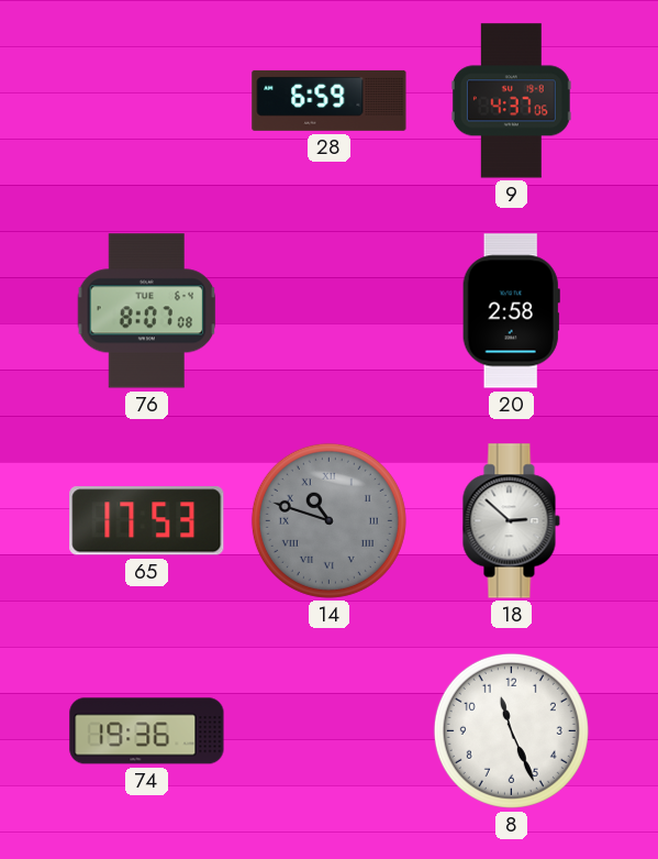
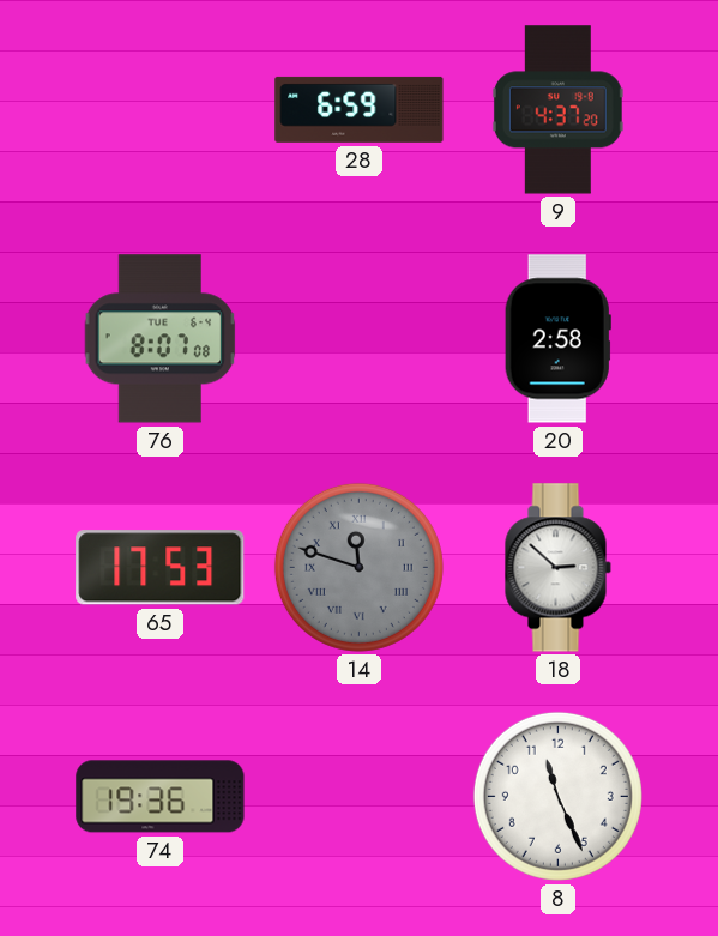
9: 4:37:06 -> 4:37:20
14: 10:48 -> 11:48
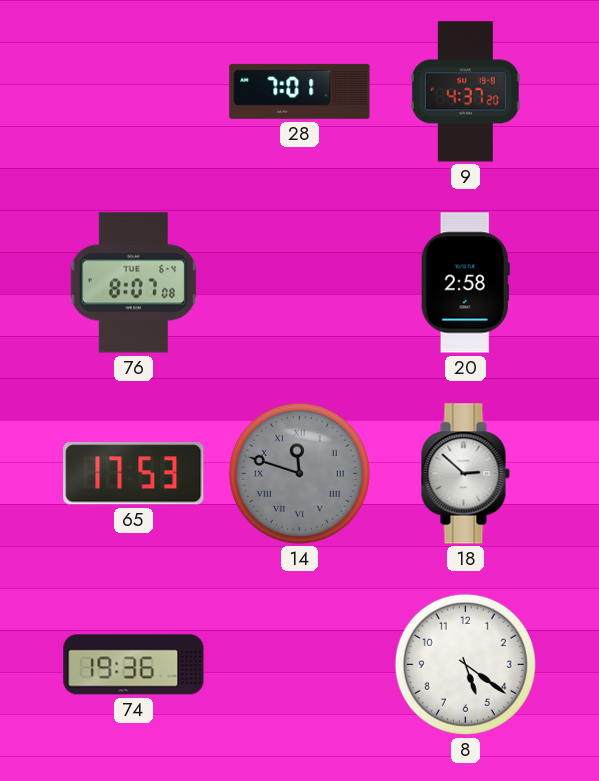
28: 6:59 -> 7:01
8: 11:26 -> 5:21
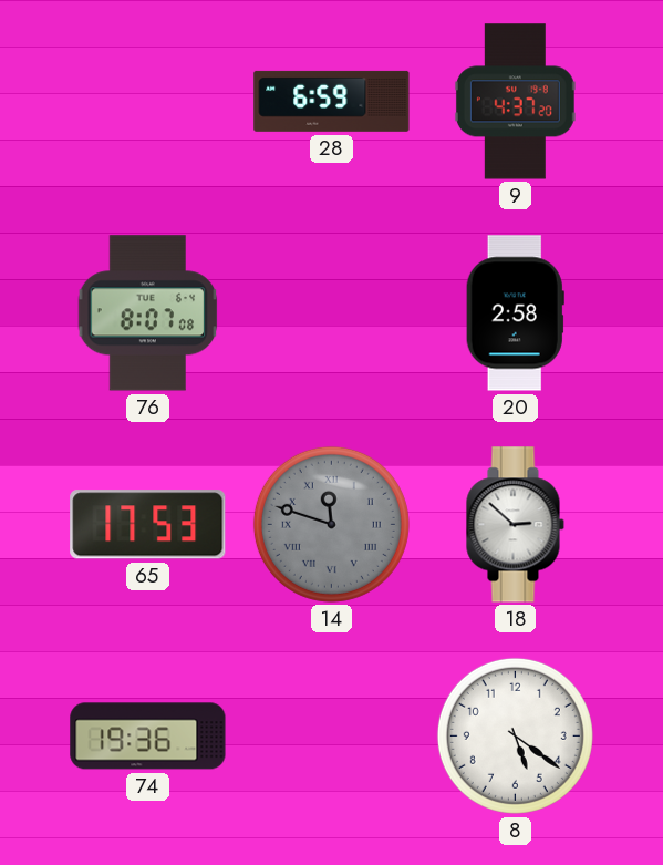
28: 7:01 -> 6:59
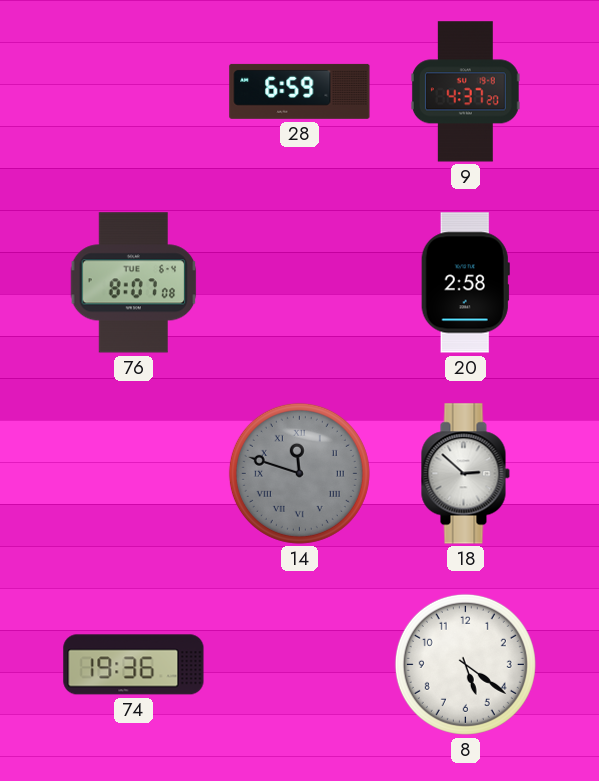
65: 17:53 -> none
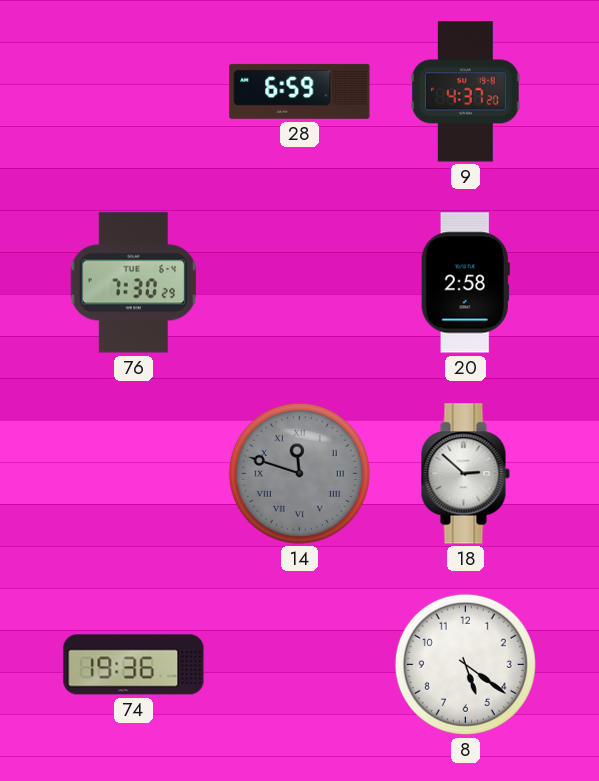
76: 8:07 -> 7:30
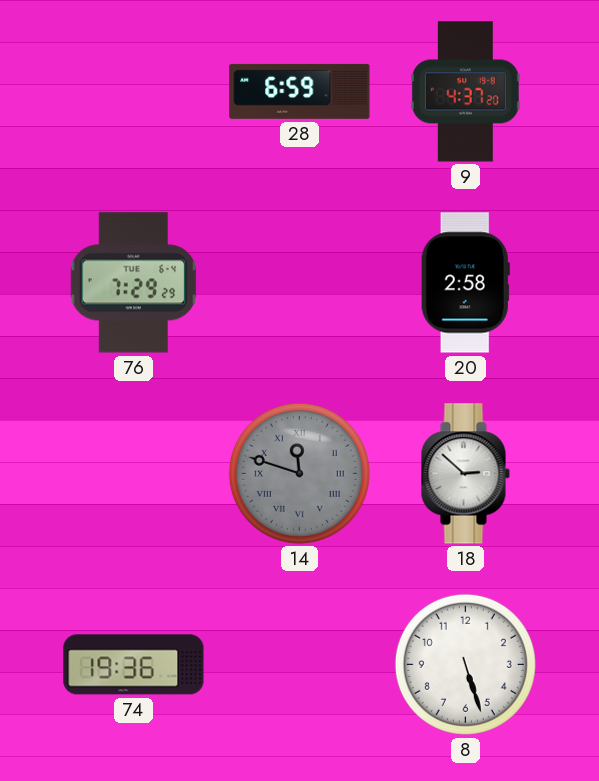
76: 7:30 -> 7:29
8: 5:21 -> 5:27
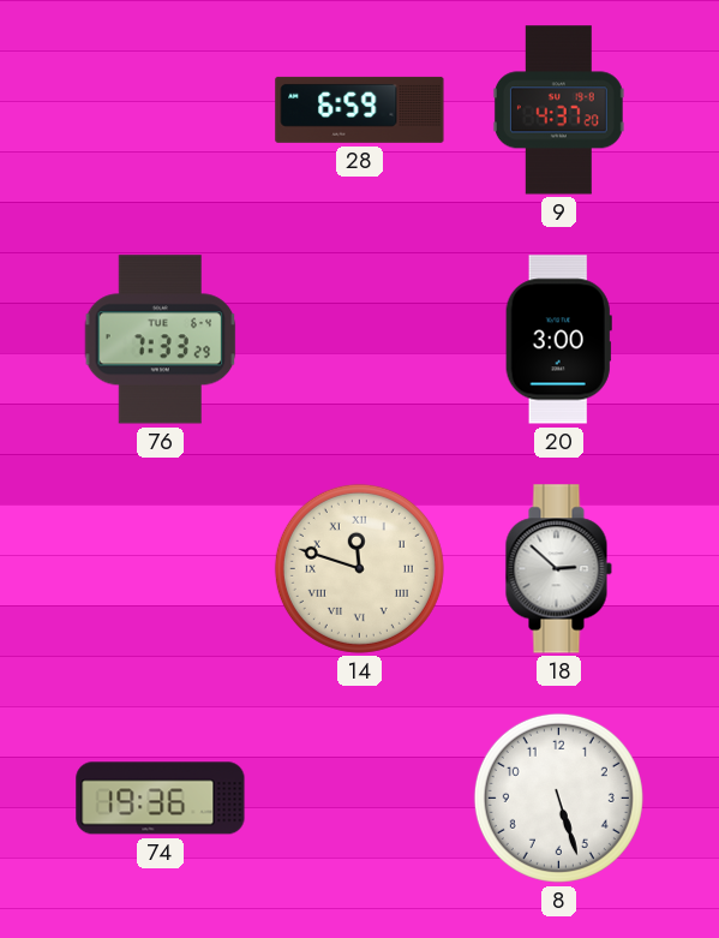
76: 7:29 -> 7:33
20: 2:58 -> 3:00
14 dial: grey -> cream
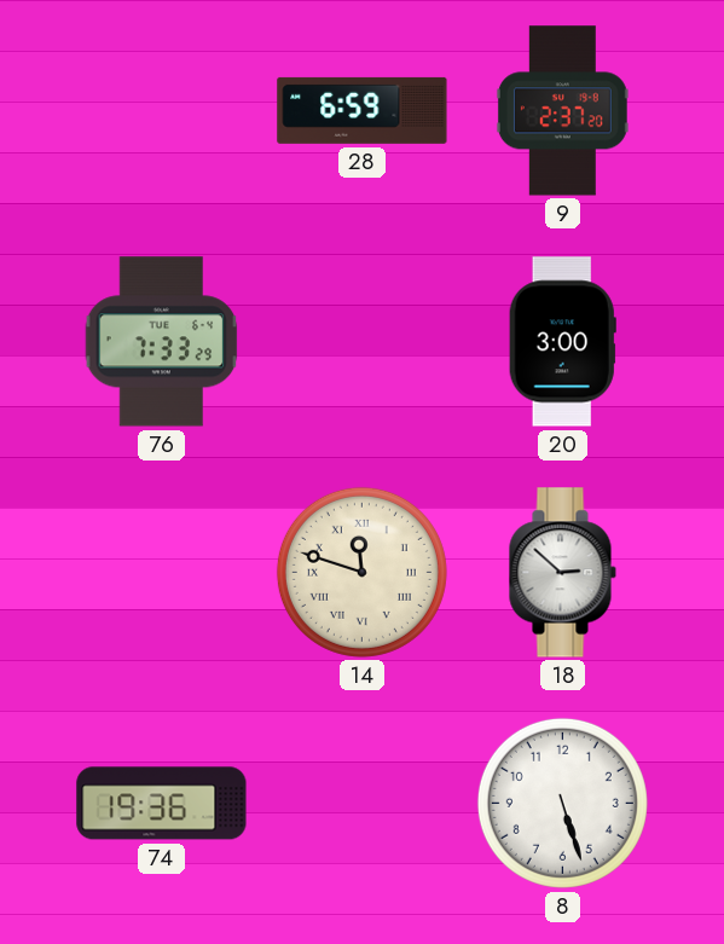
9: 4:37 -> 2:37
